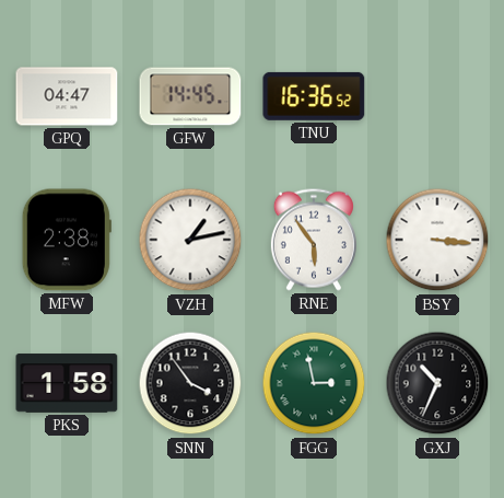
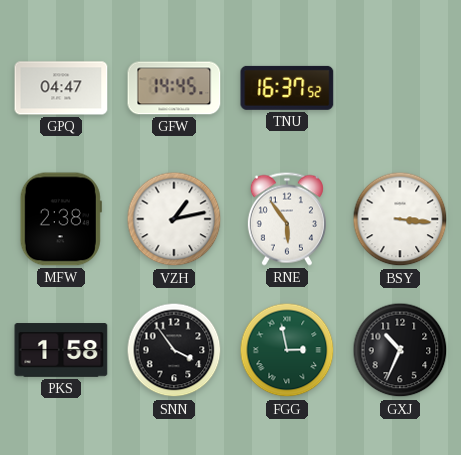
TNU: 16:36 -> 16:37
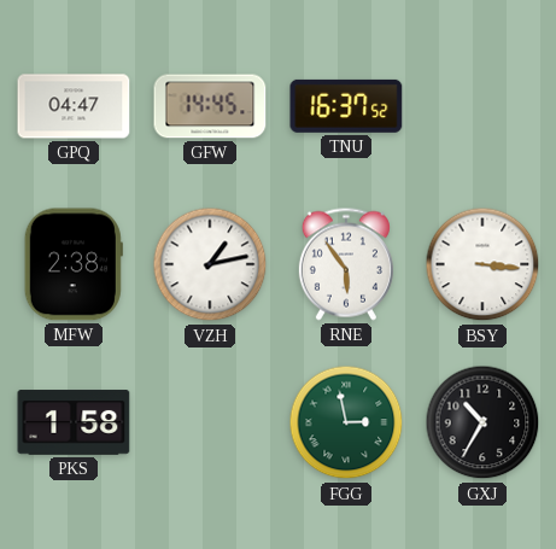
SNN: 3:54 -> none
GXJ: 10:34 -> 10:35
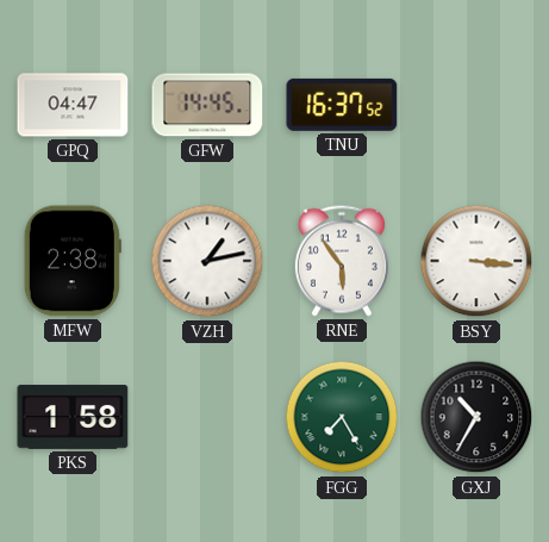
FGG: 2:58 -> 7:25
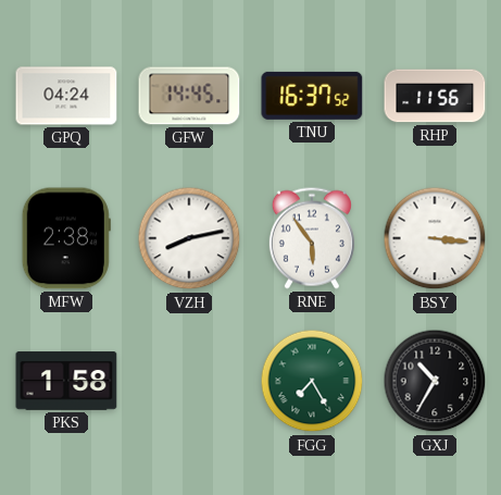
GPQ: 04:47 -> 04:24
RHP: none -> 11:56
VZH: 1:13 -> 8:13
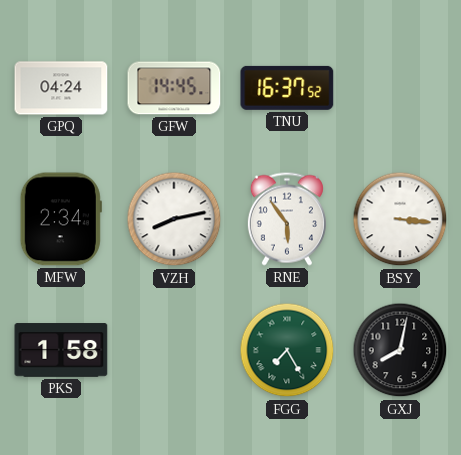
RHP: 11:56 -> none
MFW: 2:38 -> 2:34
GXJ: 10:35 -> 8:02
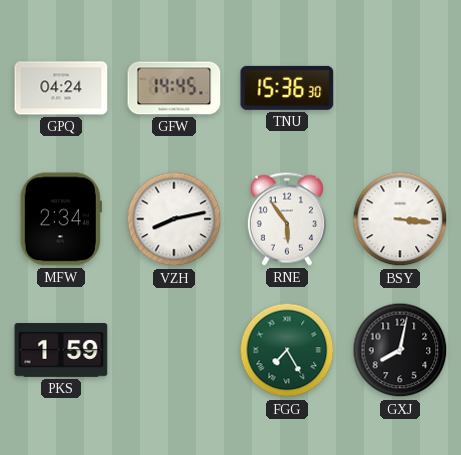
TNU: 16:37 -> 15:36
PKS: 1:58 -> 1:59
